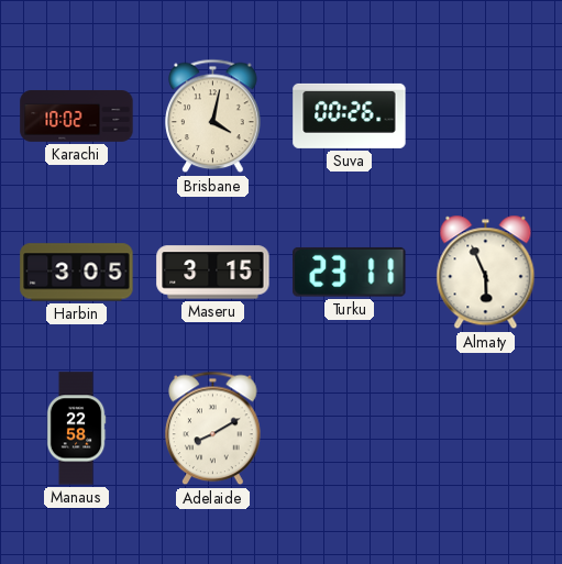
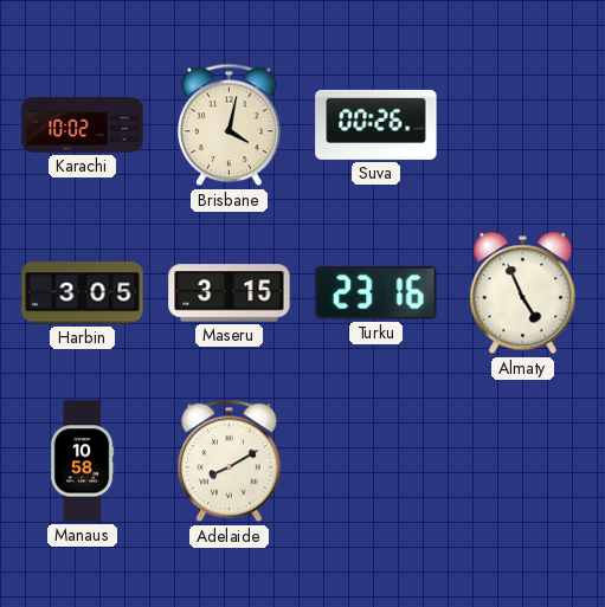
Turku: 23:11 -> 23:16
Almaty: 5:56 -> 4:56
Manaus: 22:58 -> 10:58
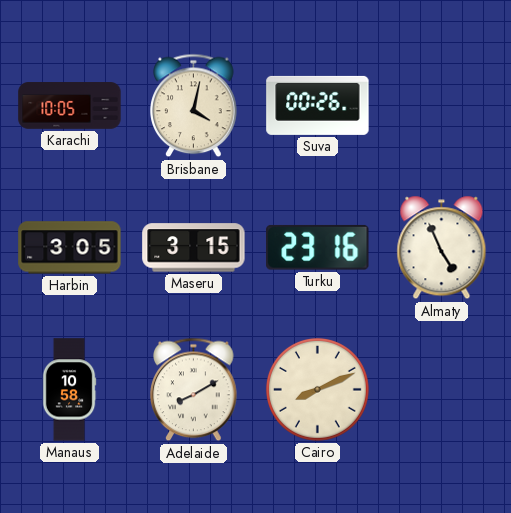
Karachi: 10:02 -> 10:05
Cairo: none -> 8:11
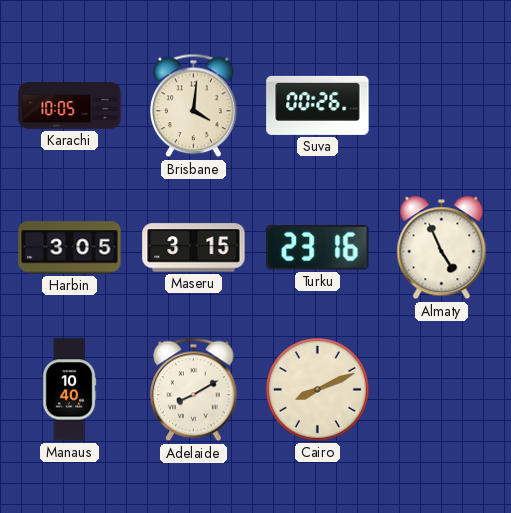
Brisbane: 4:02 -> 4:01
Manaus: 10:58 -> 10:40
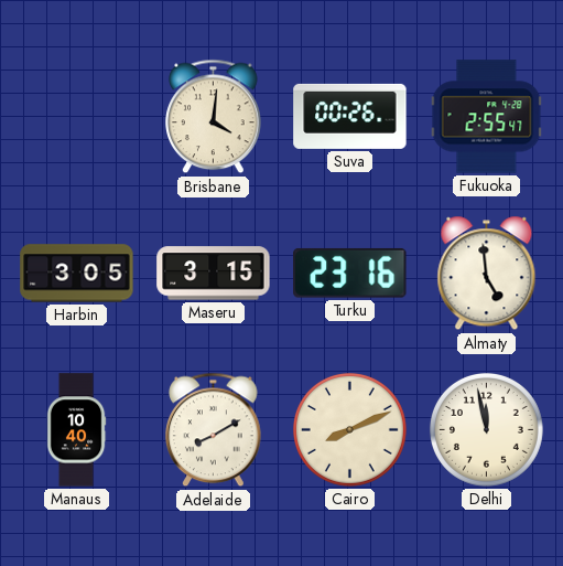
Karachi: 10:05 -> none
Fukuoka: none -> 2:55
Almaty: 4:56 -> 4:59
Delhi: none -> 11:58
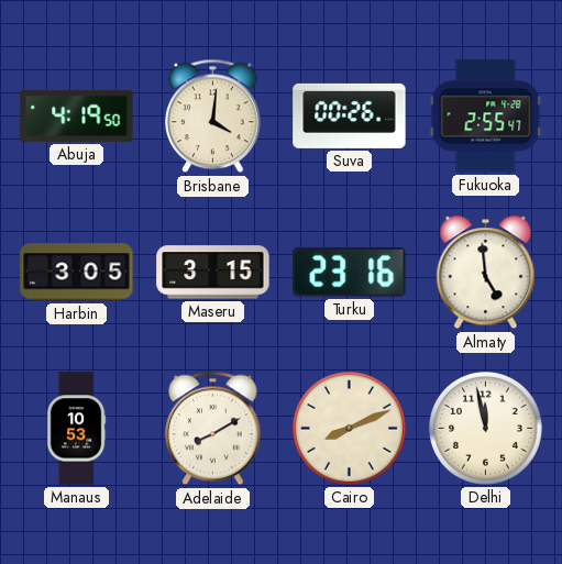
Abuja: none -> 4:19
Manaus: 10:40 -> 10:53
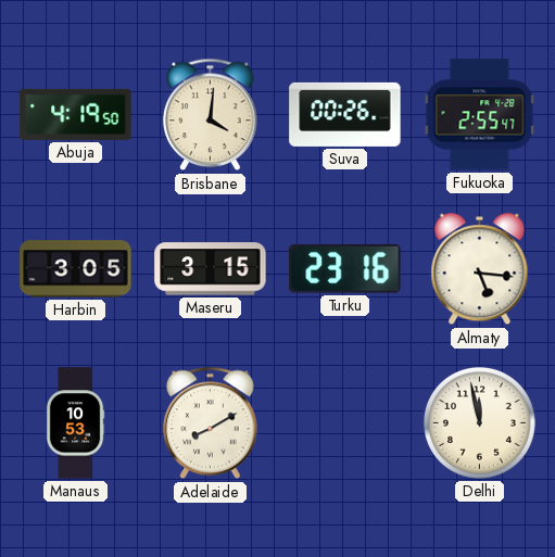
Almaty: 4:59 -> 5:16
Cairo: 8:11 -> none
